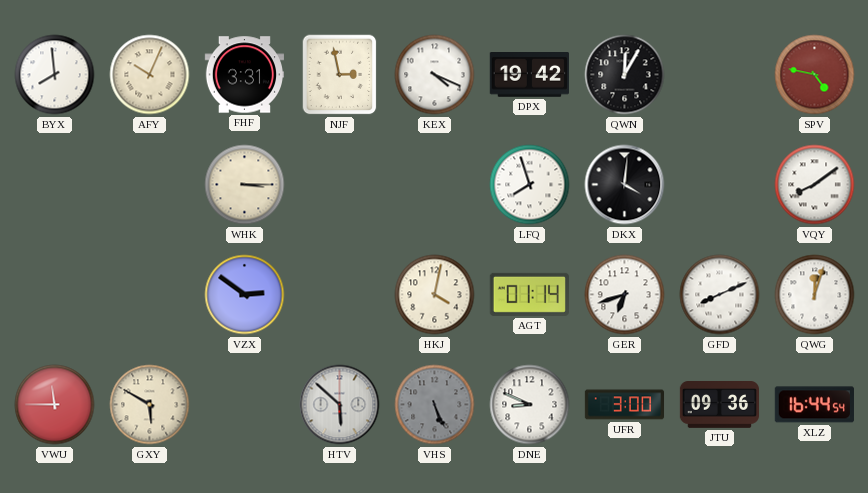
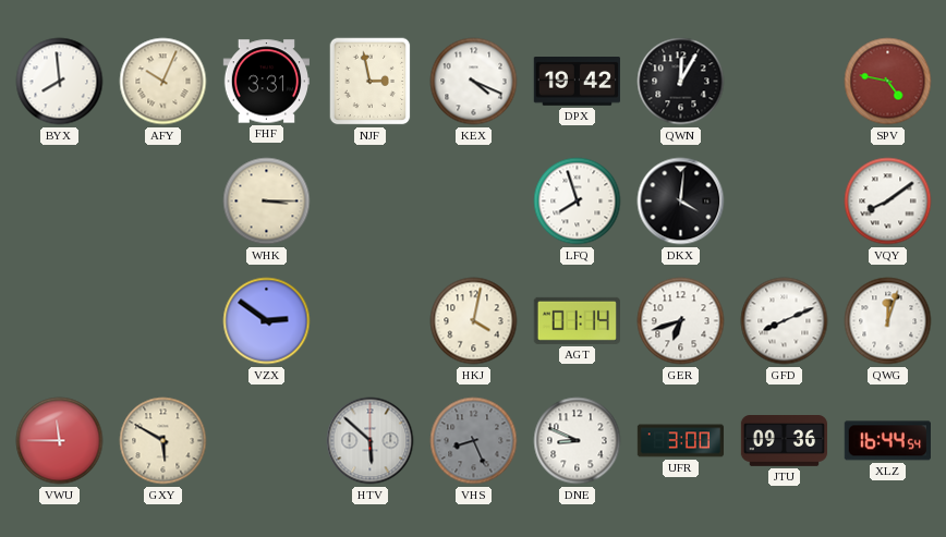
VHS: 5:26 -> 8:26
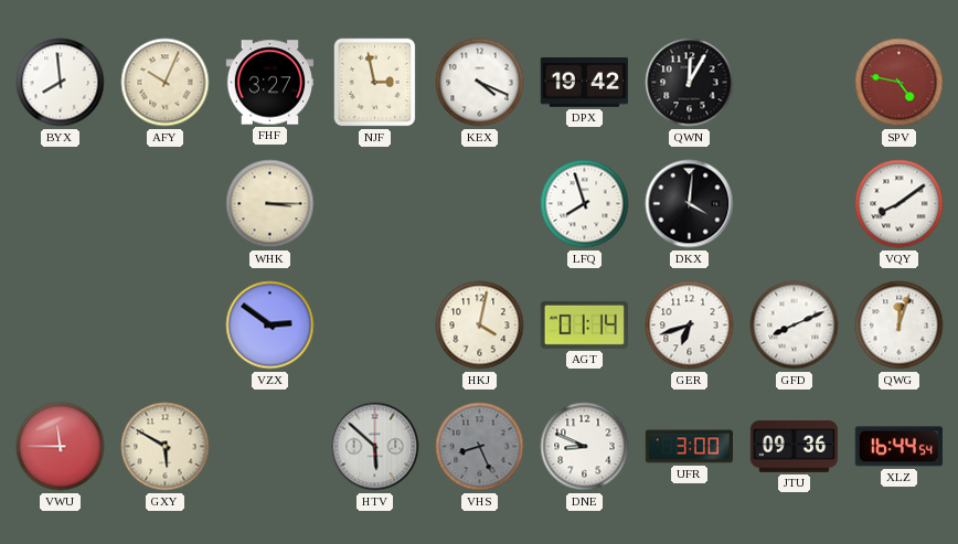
FHF: 3:31 -> 3:27
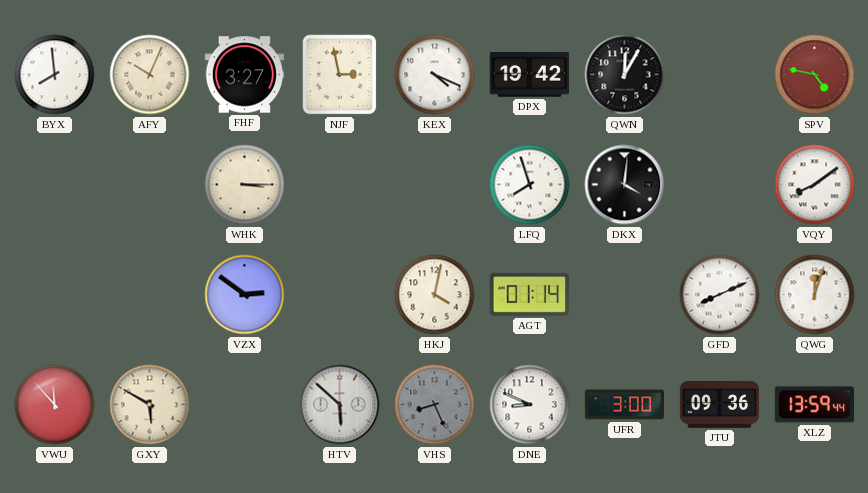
GER: 6:42 -> none
VWU: 11:45 -> 11:53
XLZ: 16:44 -> 13:59
